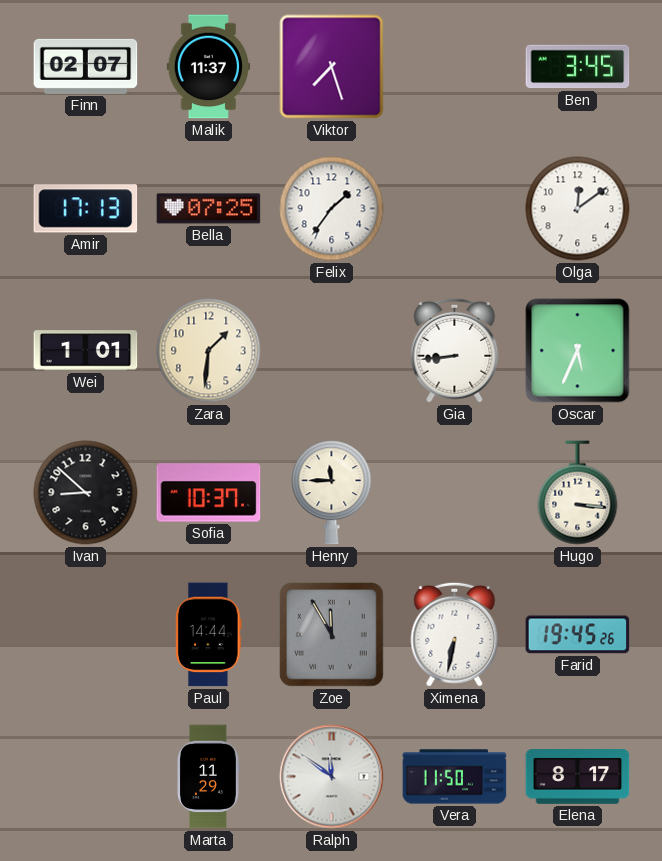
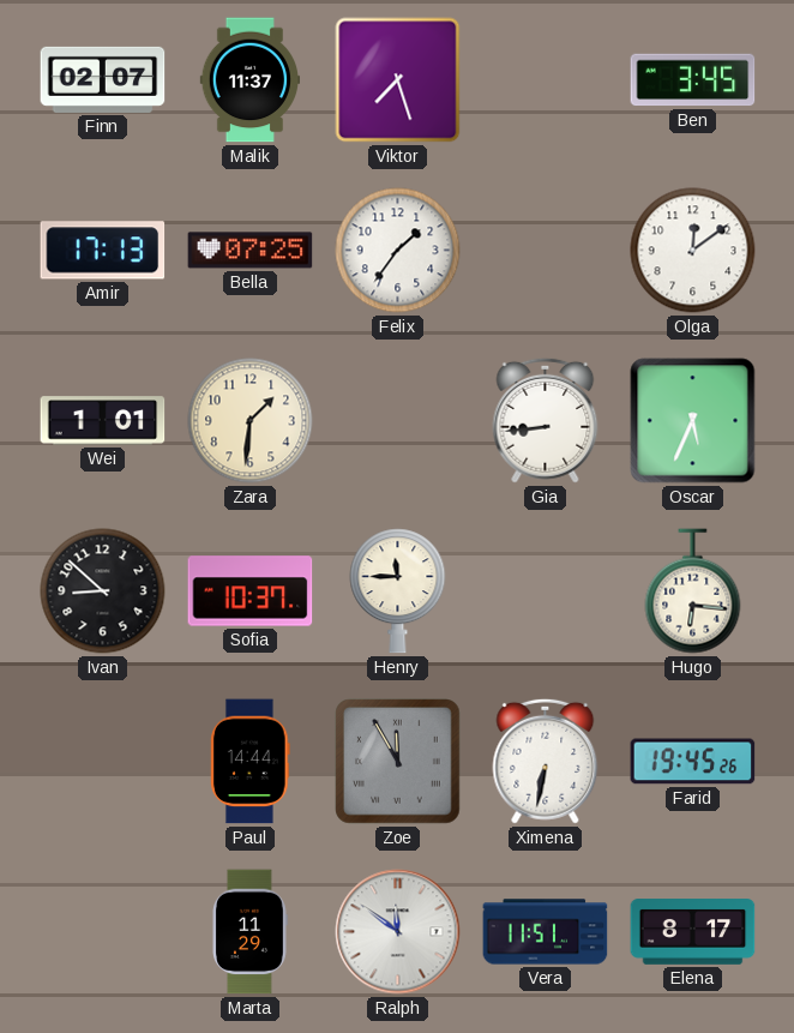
Hugo: 3:16 -> 6:16
Vera: 11:50 -> 11:51
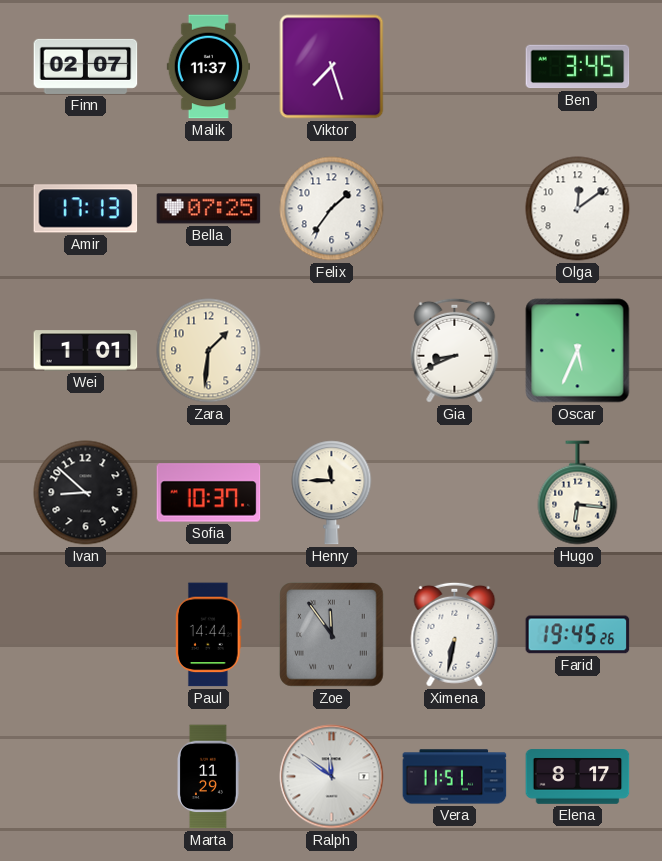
Gia: 8:44 -> 8:41
Zoe: 11:55 -> 11:54
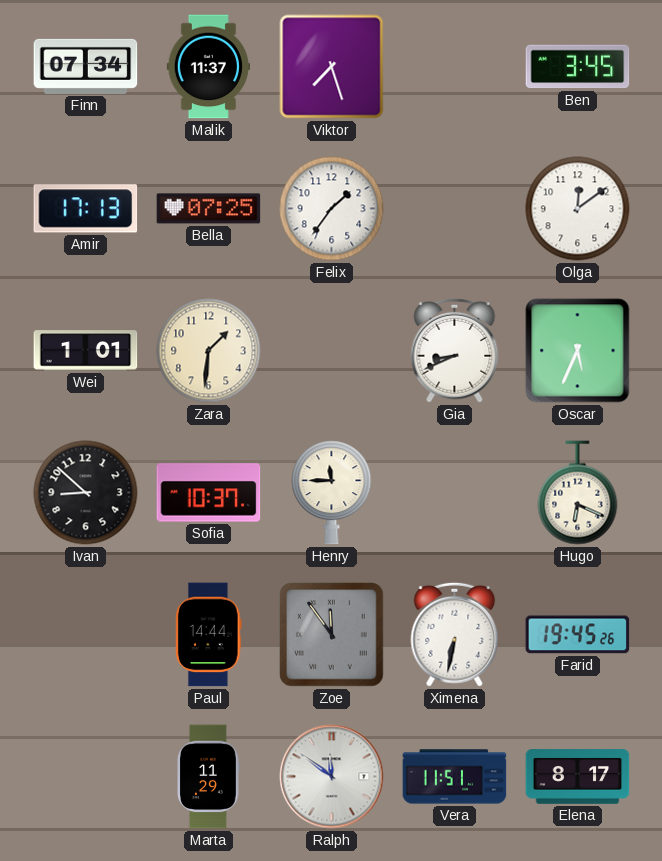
Finn: 02:07 -> 07:34
Hugo: 6:16 -> 6:19
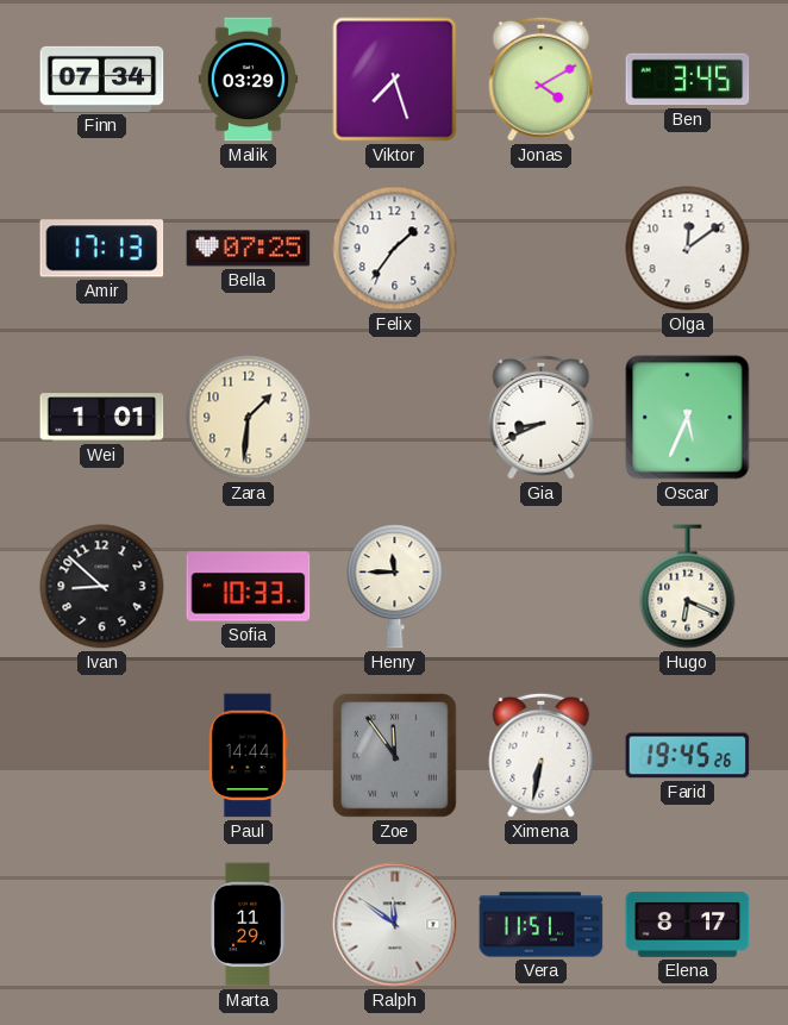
Malik: 11:37 -> 03:29
Jonas: none -> 4:10
Sofia: 10:37 -> 10:33
